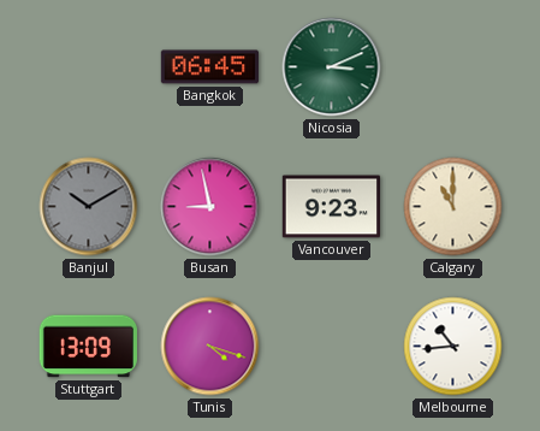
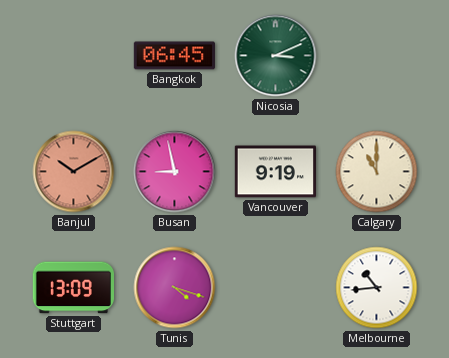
Banjul dial: grey -> salmon
Vancouver: 9:23 -> 9:19
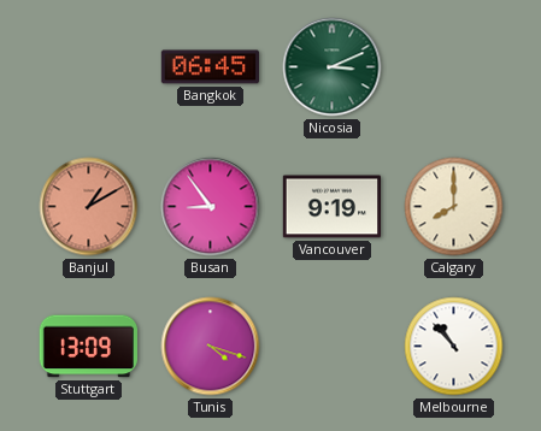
Banjul: 10:10 -> 1:10
Busan: 8:58 -> 8:54
Calgary: 11:00 -> 8:00
Melbourne: 10:44 -> 10:53
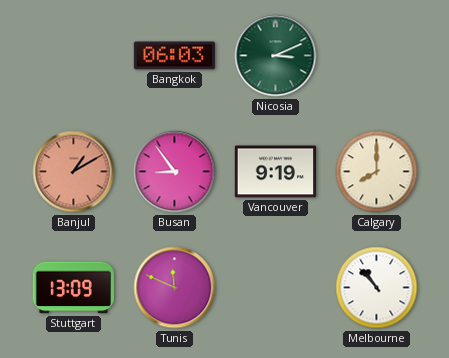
Bangkok: 06:45 -> 06:03
Tunis: 4:18 -> 11:49
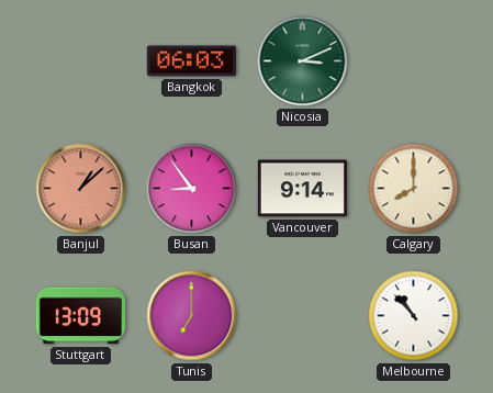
Banjul: 1:10 -> 1:08
Vancouver: 9:19 -> 9:14
Tunis: 11:49 -> 7:00
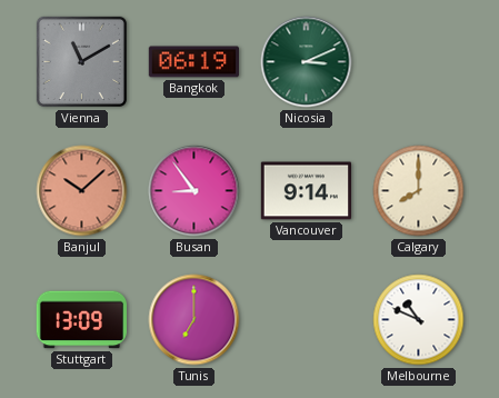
Vienna: none -> 11:10
Bangkok: 06:03 -> 06:19
Banjul: 1:08 -> 10:08
Melbourne: 10:53 -> 10:49
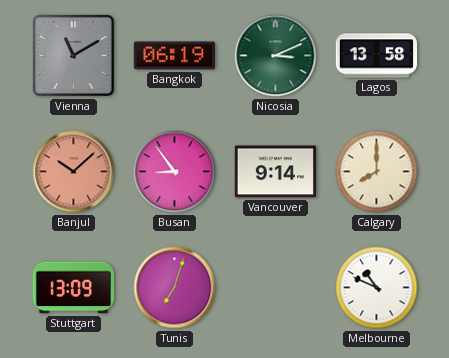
Lagos: none -> 13:58
Tunis: 7:00 -> 7:03
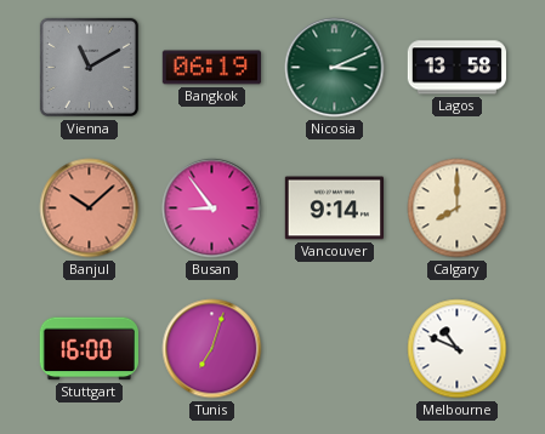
Stuttgart: 13:09 -> 16:00
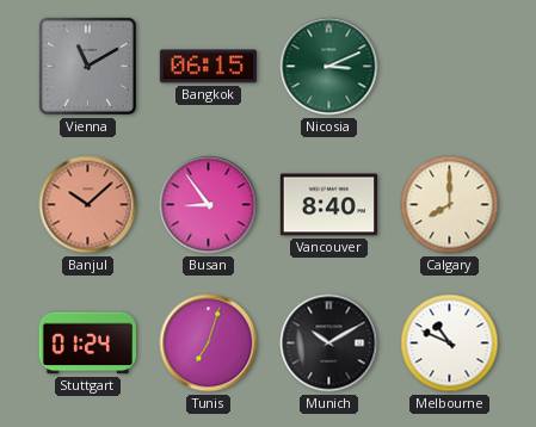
Bangkok: 06:19 -> 06:15
Lagos: 13:58 -> none
Vancouver: 9:14 -> 8:40
Stuttgart: 16:00 -> 01:24
Munich: none -> 10:10
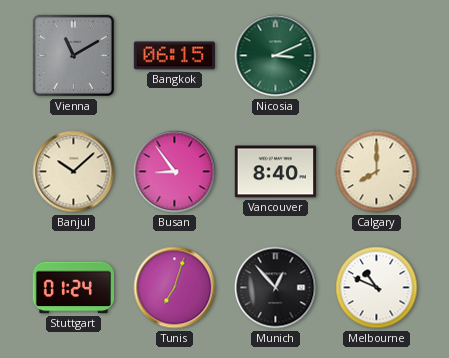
Banjul dial: salmon -> cream
Munich: 10:10 -> 12:53
